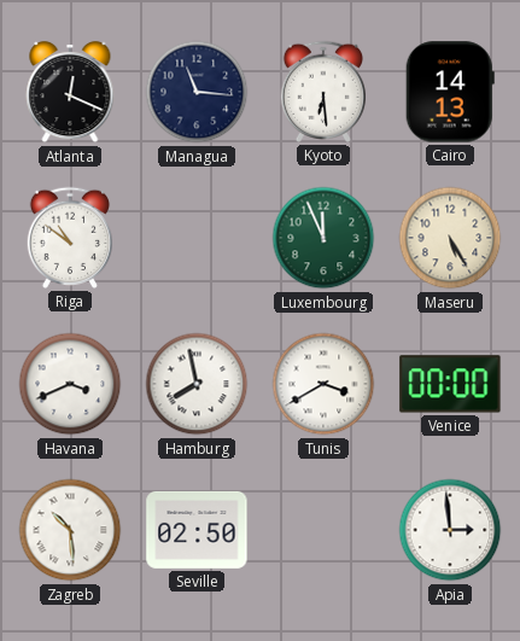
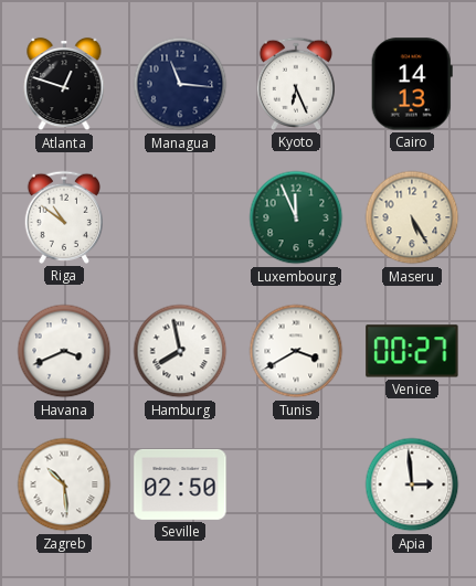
Atlanta: 12:19 -> 12:48
Kyoto: 6:29 -> 6:26
Venice: 00:00 -> 00:27
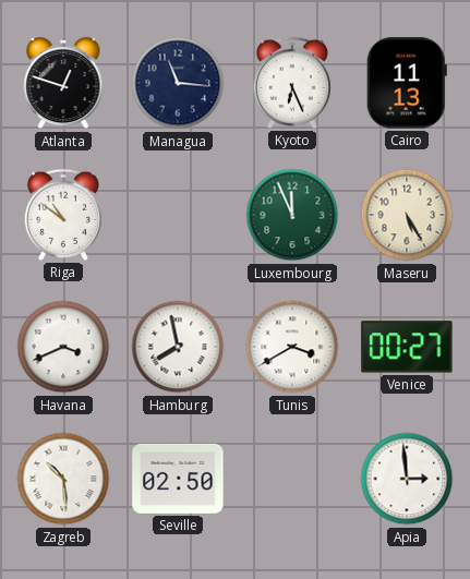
Cairo: 14:13 -> 11:13
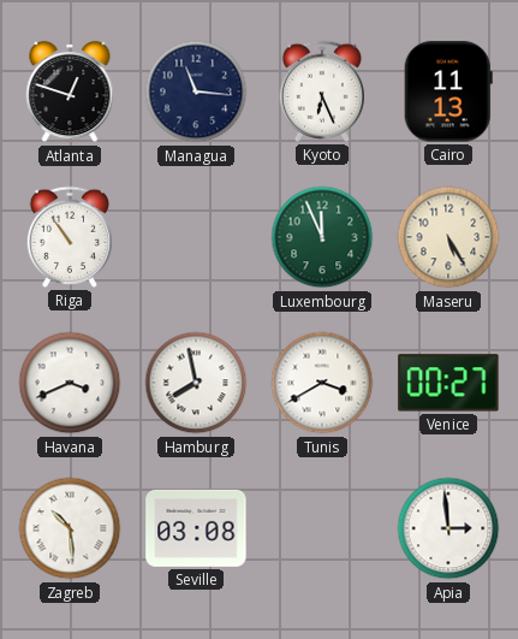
Riga: 10:51 -> 10:54
Seville: 02:50 -> 03:08
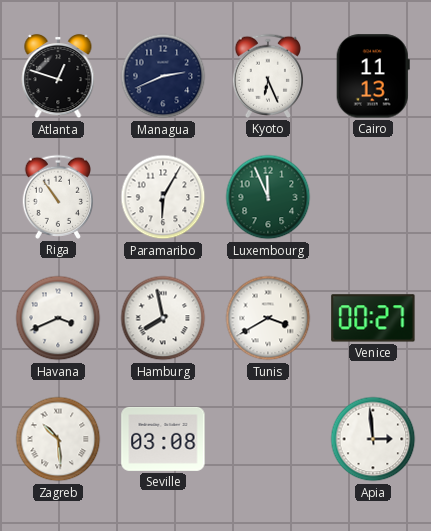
Managua: 11:16 -> 2:41
Paramaribo: none -> 6:05
Maseru: 5:25 -> none
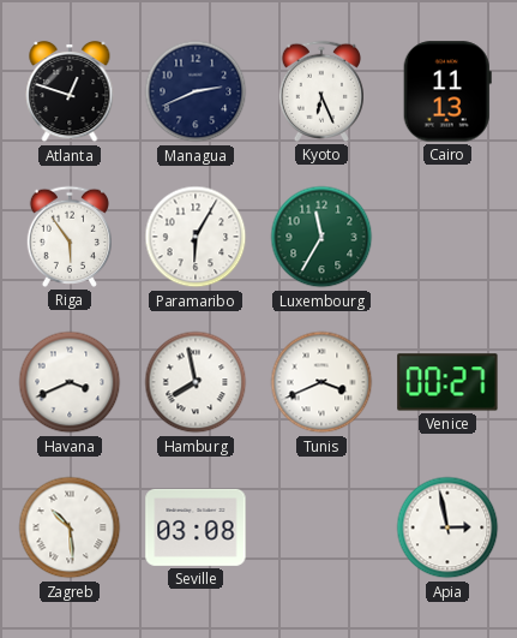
Riga: 10:54 -> 5:54
Luxembourg: 11:56 -> 11:35
Tunis: 3:40 -> 3:41
Apia: 2:59 -> 2:58
